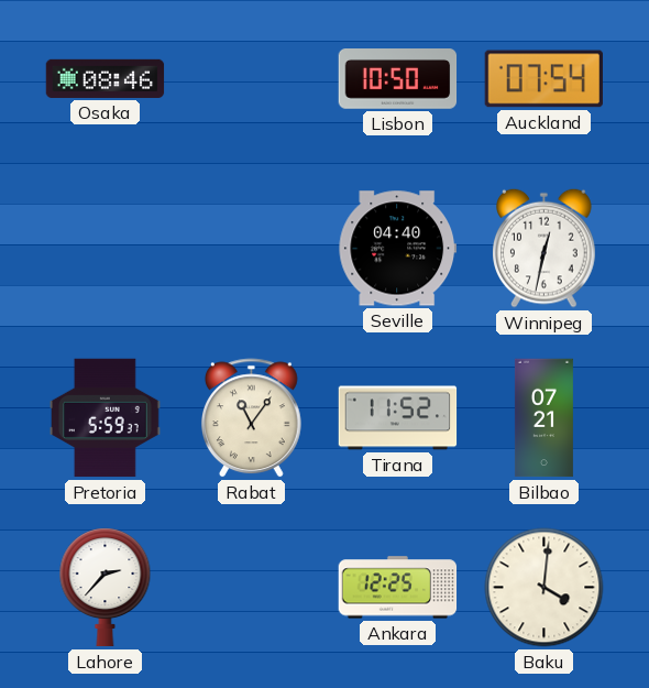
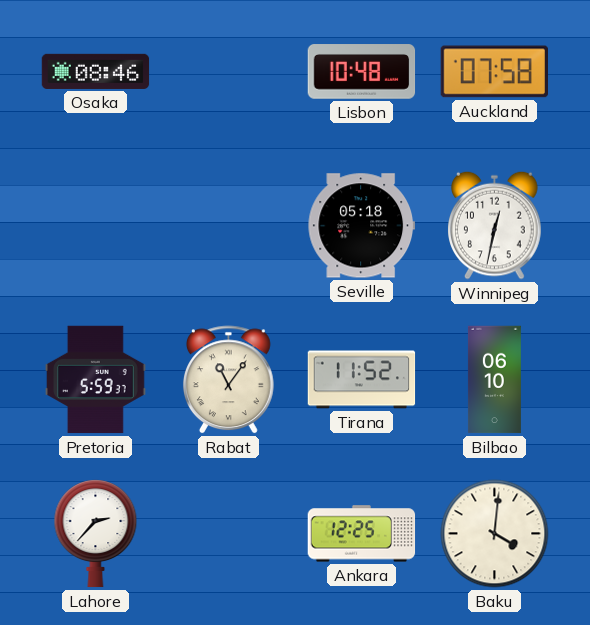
Lisbon: 10:50 -> 10:48
Auckland: 07:54 -> 07:58
Seville: 04:40 -> 05:18
Bilbao: 07:21 -> 06:10
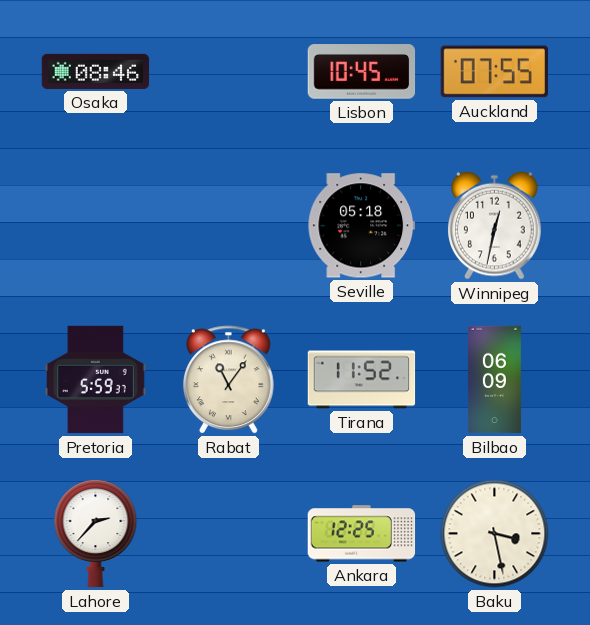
Lisbon: 10:48 -> 10:45
Auckland: 07:58 -> 07:55
Bilbao: 06:10 -> 06:09
Baku: 4:01 -> 3:28
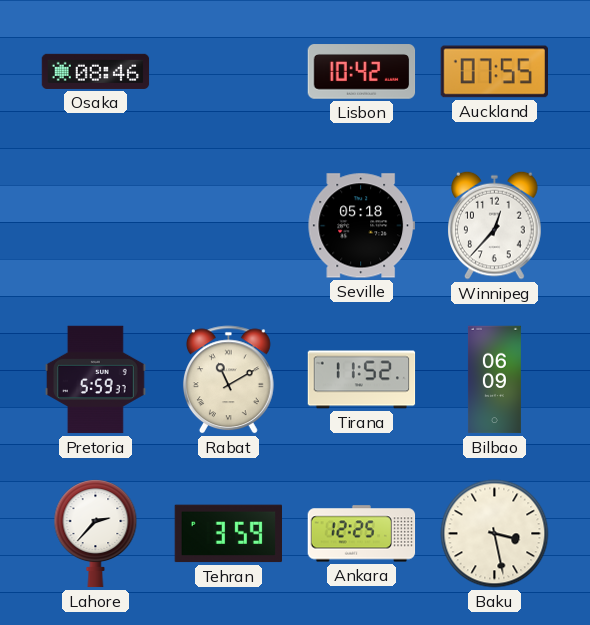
Lisbon: 10:45 -> 10:42
Winnipeg: 12:32 -> 12:37
Rabat: 11:06 -> 11:10
Tehran: none -> 3:59
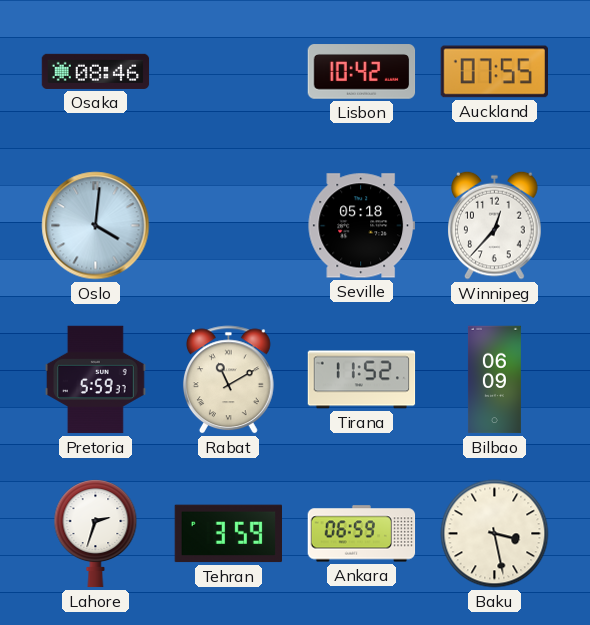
Oslo: none -> 4:01
Lahore: 2:37 -> 2:33
Ankara: 12:25 -> 06:59
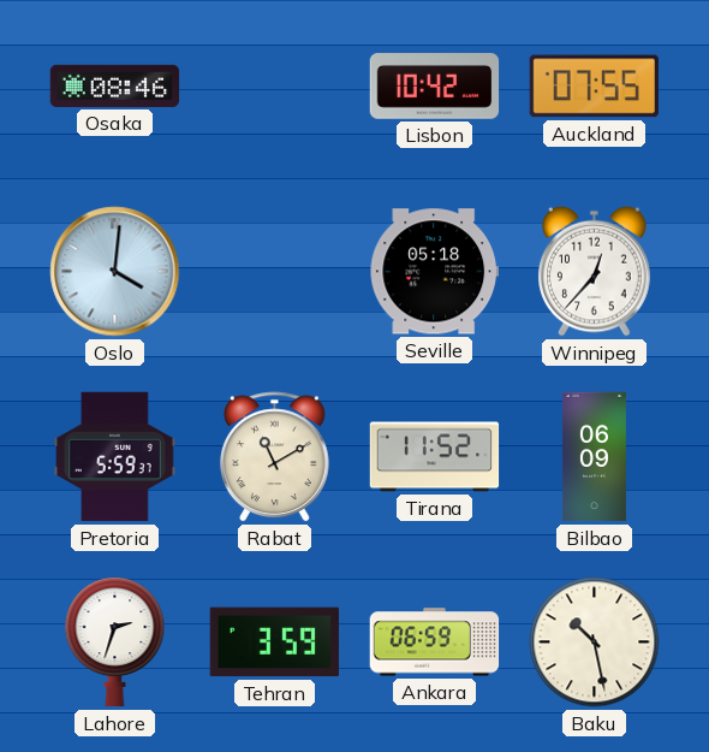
Baku: 3:28 -> 10:28
